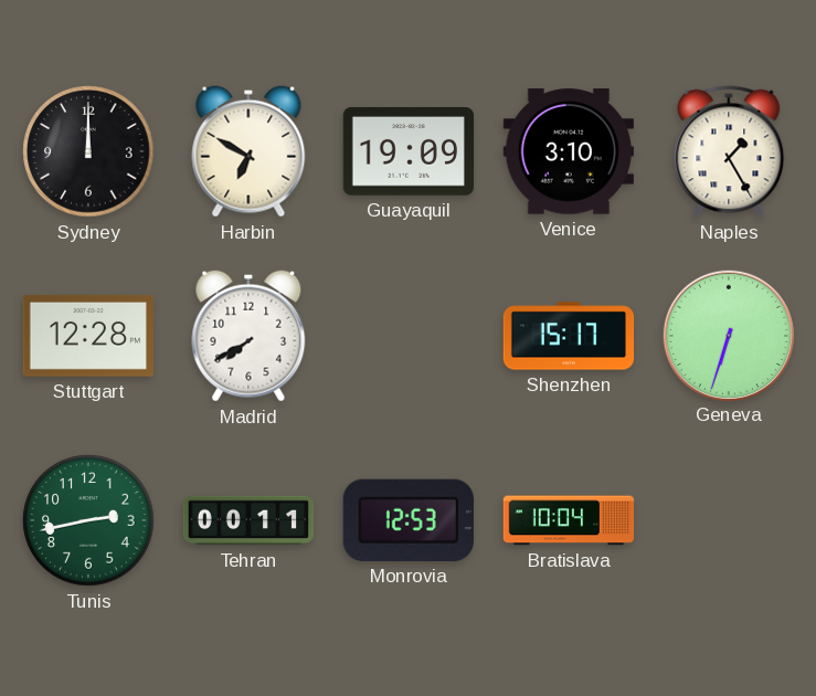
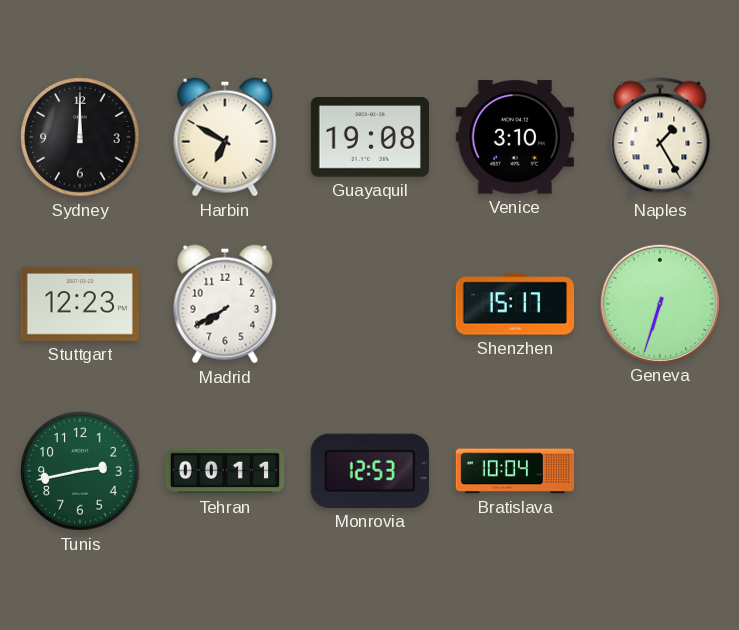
Guayaquil: 19:09 -> 19:08
Stuttgart: 12:28 -> 12:23
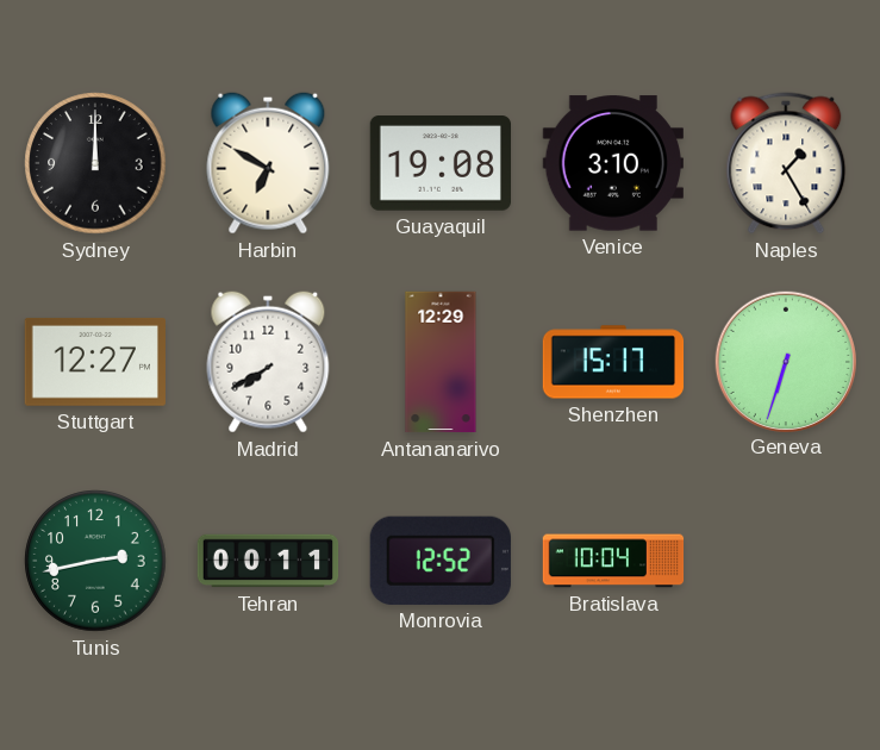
Stuttgart: 12:23 -> 12:27
Antananarivo: none -> 12:29
Monrovia: 12:53 -> 12:52
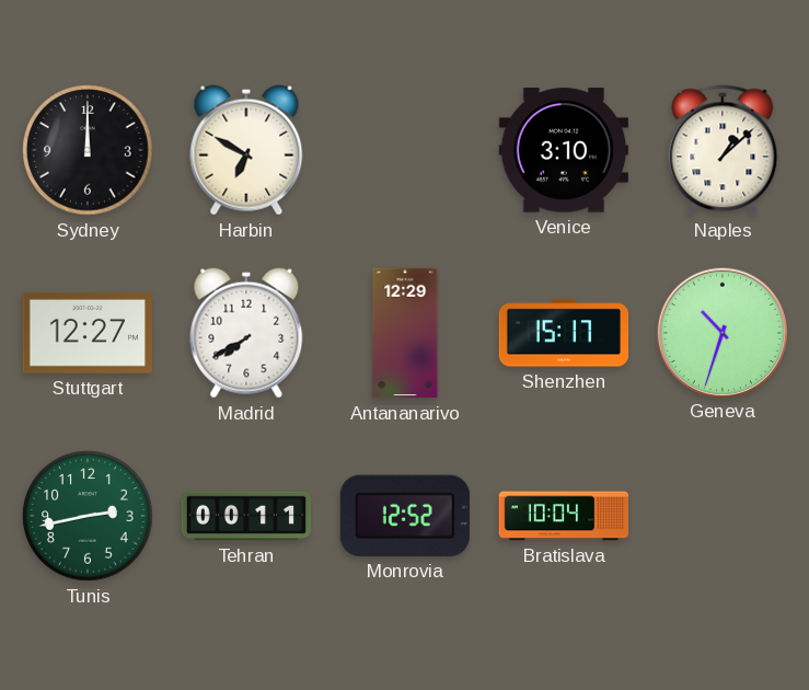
Guayaquil: 19:08 -> none
Naples: 1:25 -> 1:08
Geneva: 6:33 -> 10:33
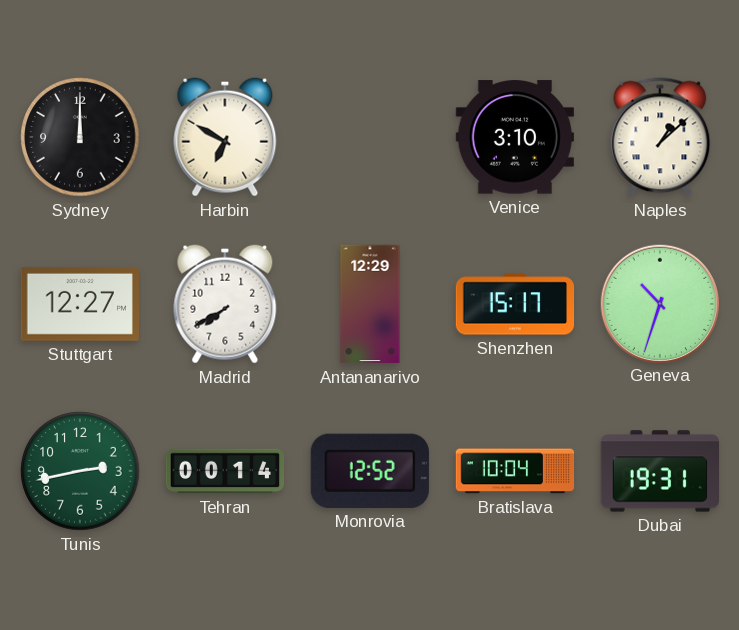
Tehran: 00:11 -> 00:14
Dubai: none -> 19:31
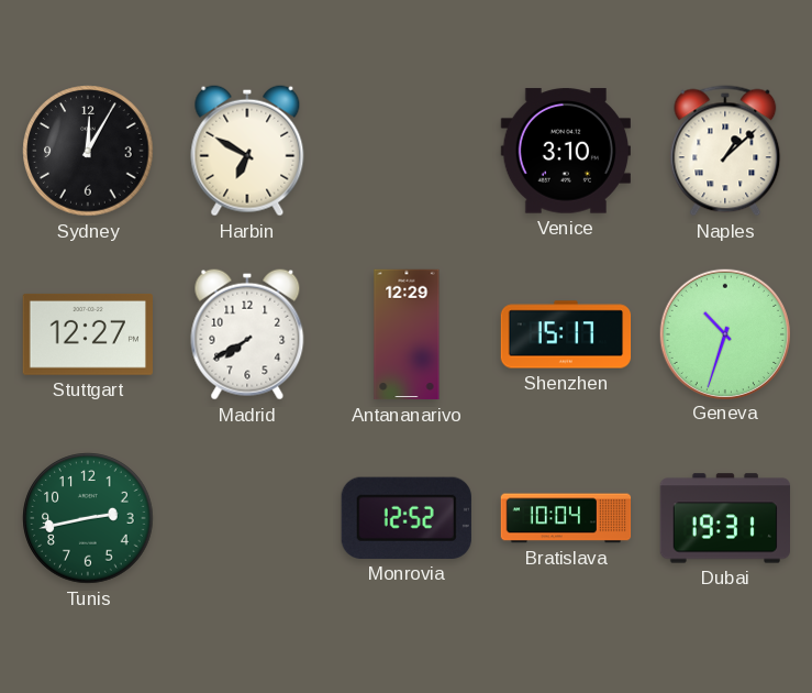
Sydney: 12:00 -> 12:05
Tehran: 00:14 -> none
